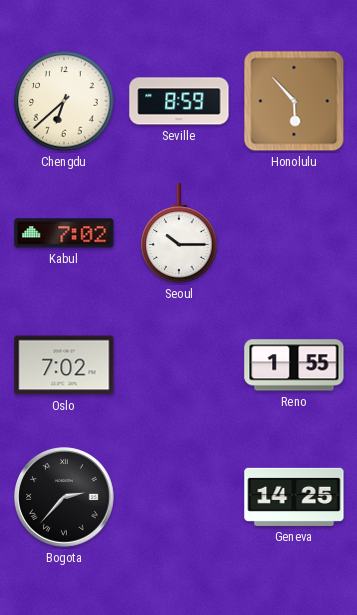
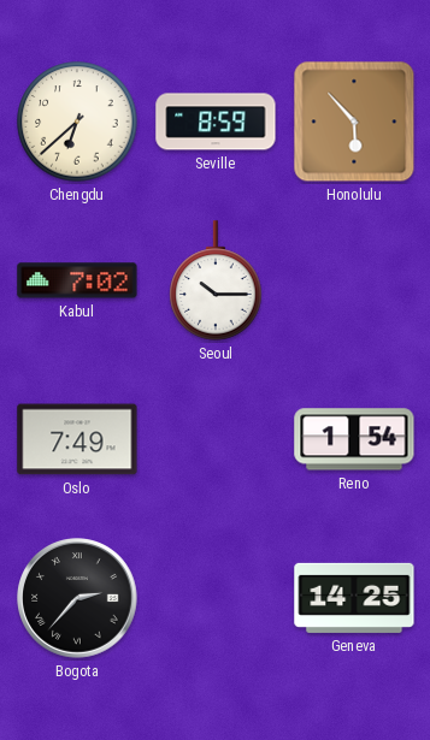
Oslo: 7:02 -> 7:49
Reno: 1:55 -> 1:54
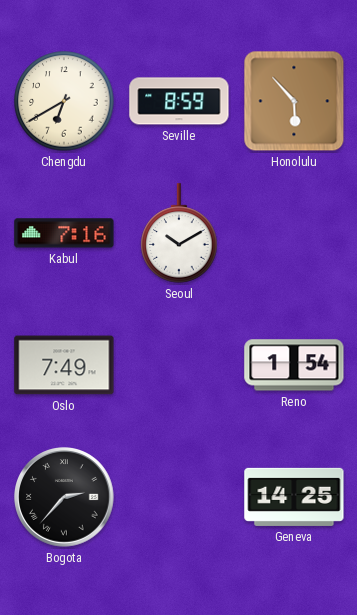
Chengdu: 6:38 -> 6:40
Kabul: 7:02 -> 7:16
Seoul: 10:15 -> 10:10
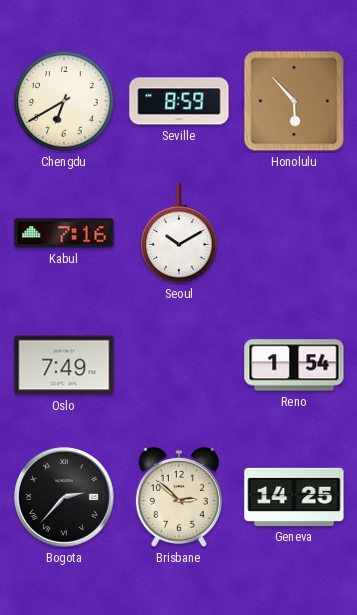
Brisbane: none -> 2:52
